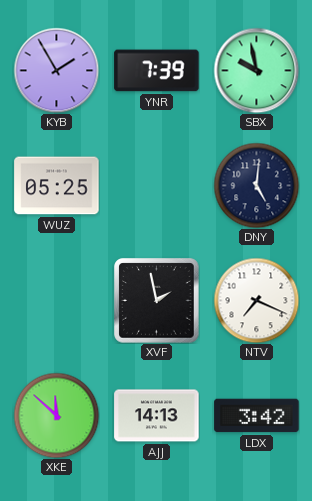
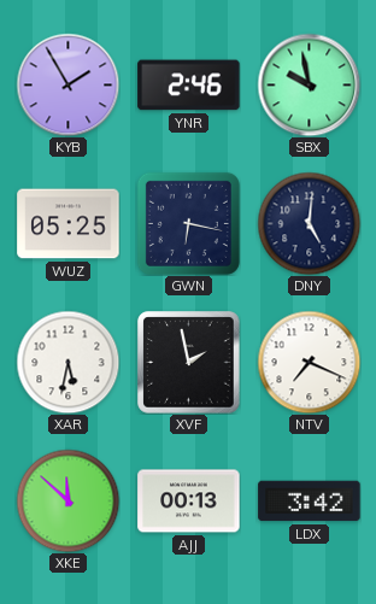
YNR: 7:39 -> 2:46
GWN: none -> 6:17
XAR: none -> 5:32
AJJ: 14:13 -> 00:13
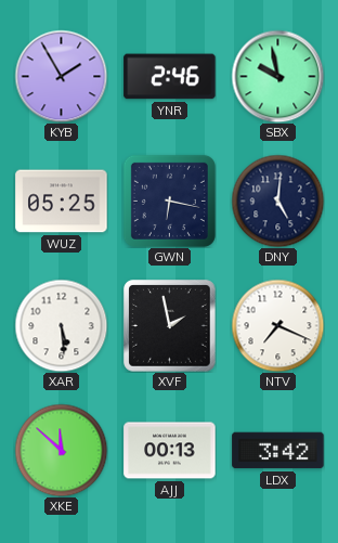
XAR: 5:32 -> 5:29
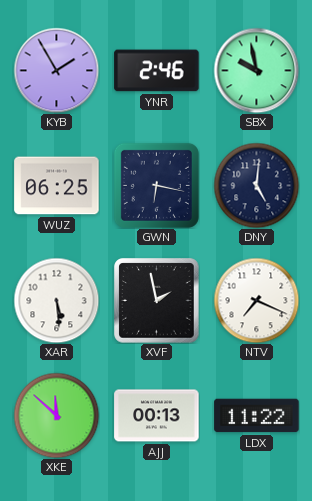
WUZ: 05:25 -> 06:25
LDX: 3:42 -> 11:22
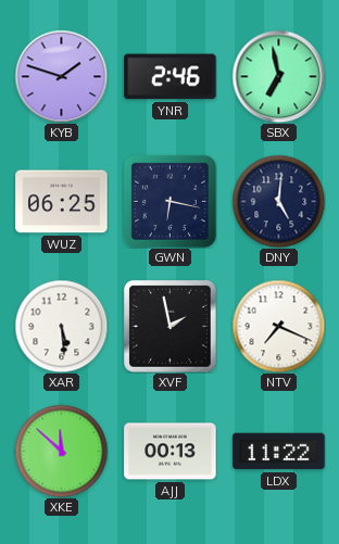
KYB: 1:55 -> 1:48
SBX: 9:58 -> 6:58
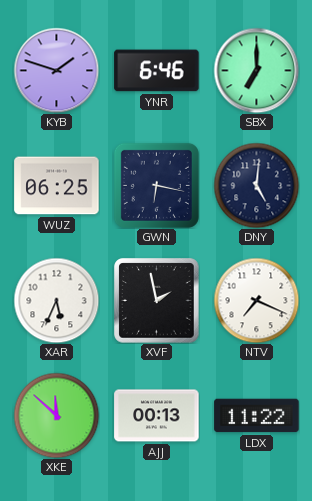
YNR: 2:46 -> 6:46
SBX: 6:58 -> 7:00
XAR: 5:29 -> 5:34
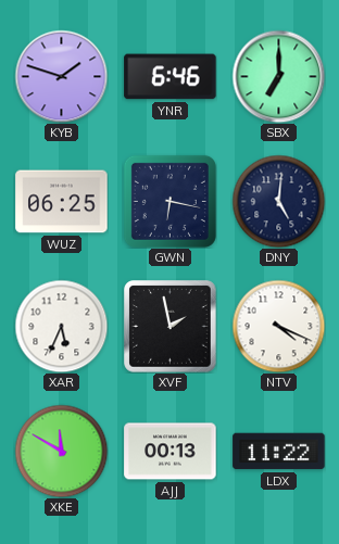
NTV: 7:19 -> 4:19
XKE: 11:52 -> 11:50
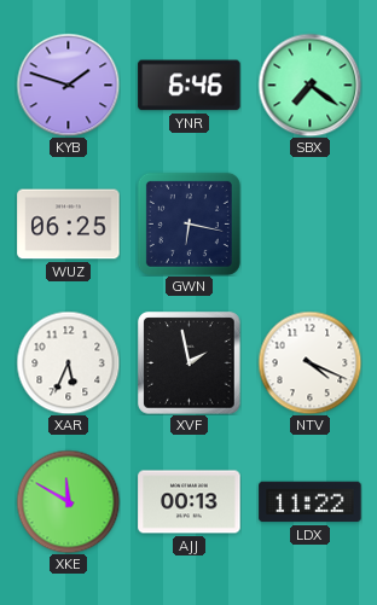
SBX: 7:00 -> 7:21
DNY: 5:01 -> none
